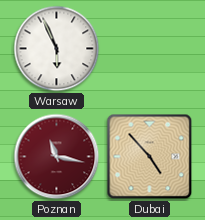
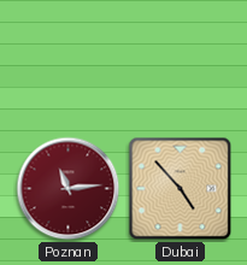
Warsaw: 5:56 -> none
Poznan: 11:17 -> 11:14
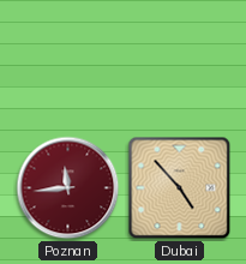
Poznan: 11:14 -> 11:44
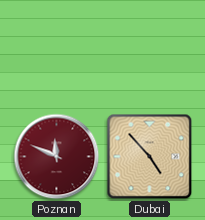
Poznan: 11:44 -> 11:49
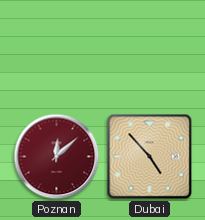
Poznan: 11:49 -> 12:08
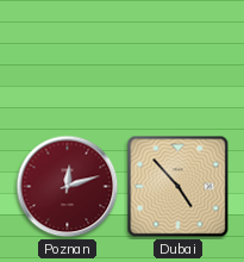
Poznan: 12:08 -> 12:12
